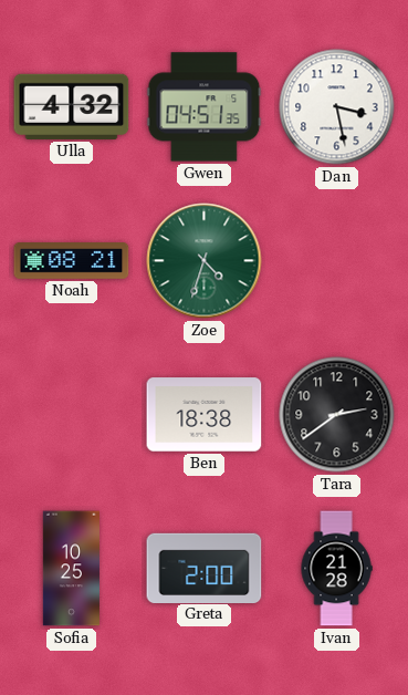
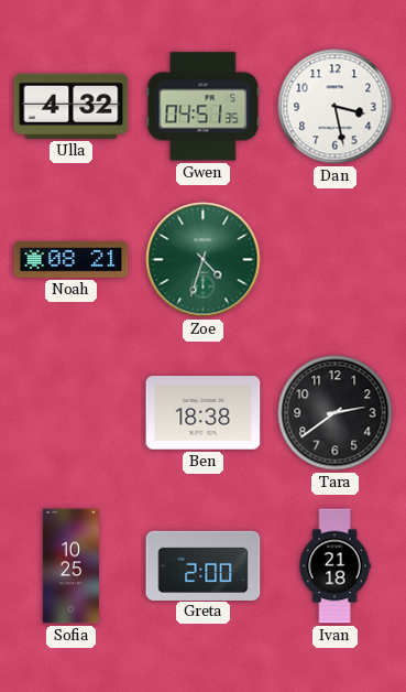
Ivan: 21:28 -> 21:18
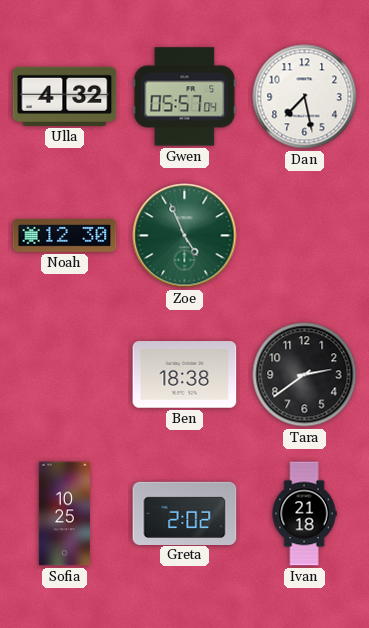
Gwen: 04:51 -> 05:57
Dan: 3:28 -> 7:28
Noah: 08:21 -> 12:30
Zoe: 4:33 -> 4:56
Greta: 2:00 -> 2:02
